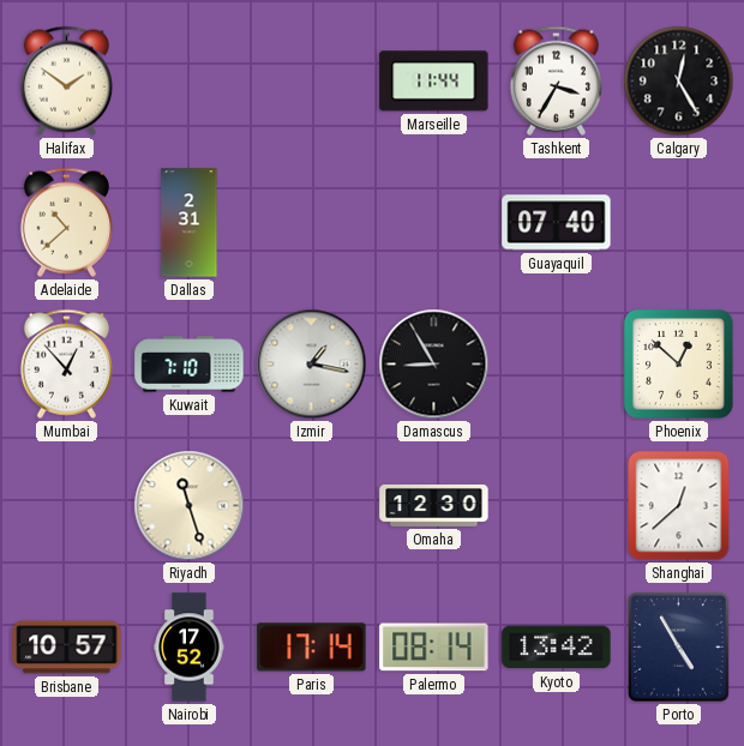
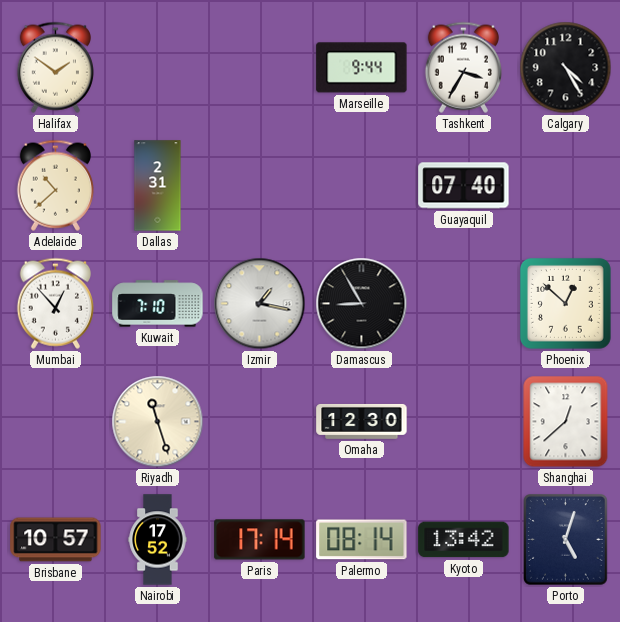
Marseille: 11:44 -> 9:44
Calgary: 12:25 -> 4:25
Porto: 4:55 -> 5:03
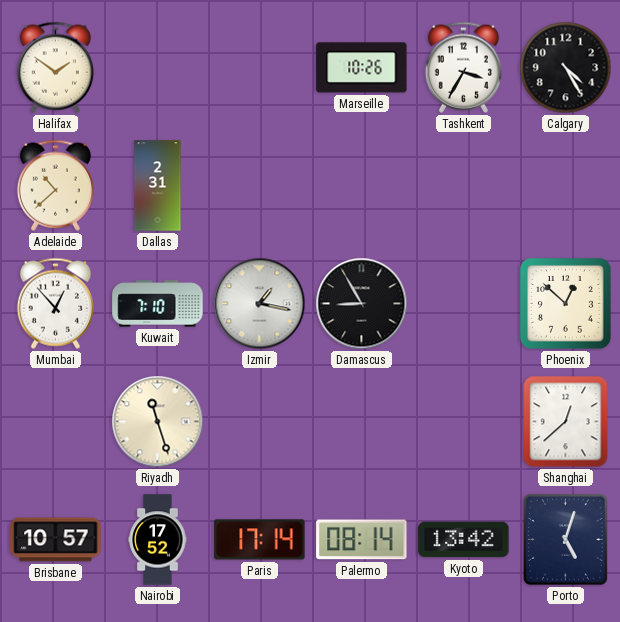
Marseille: 9:44 -> 10:26
Guayaquil: 07:40 -> none
Omaha: 12:30 -> none
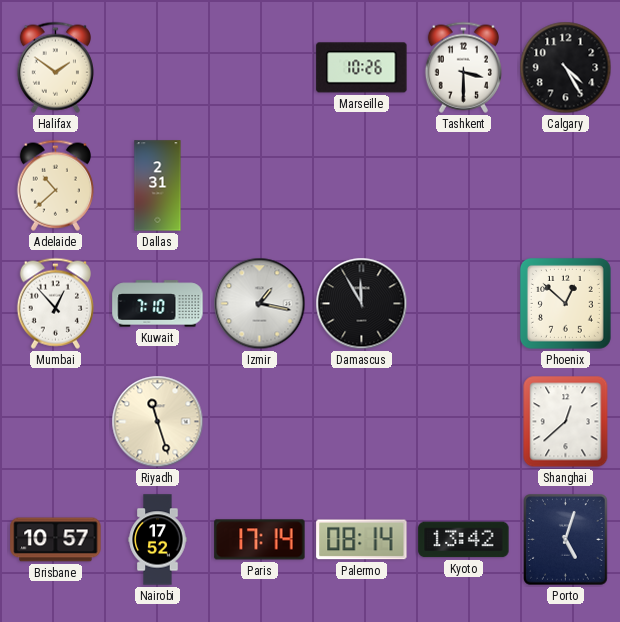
Tashkent: 3:35 -> 3:30
Damascus: 8:55 -> 11:55
